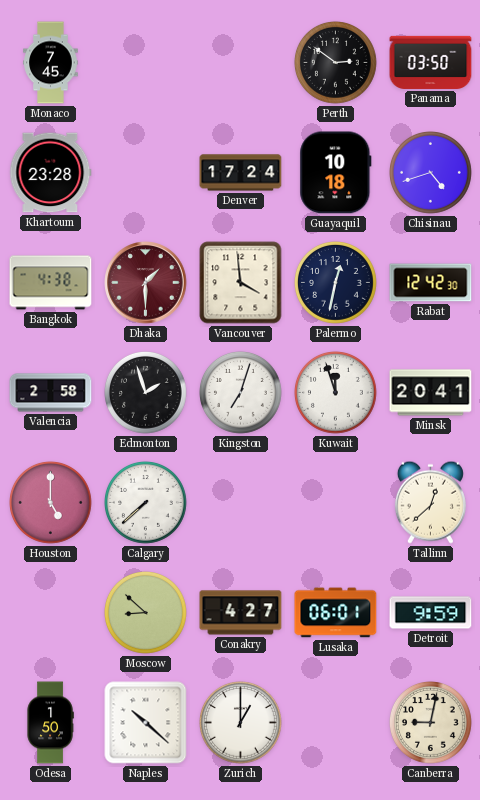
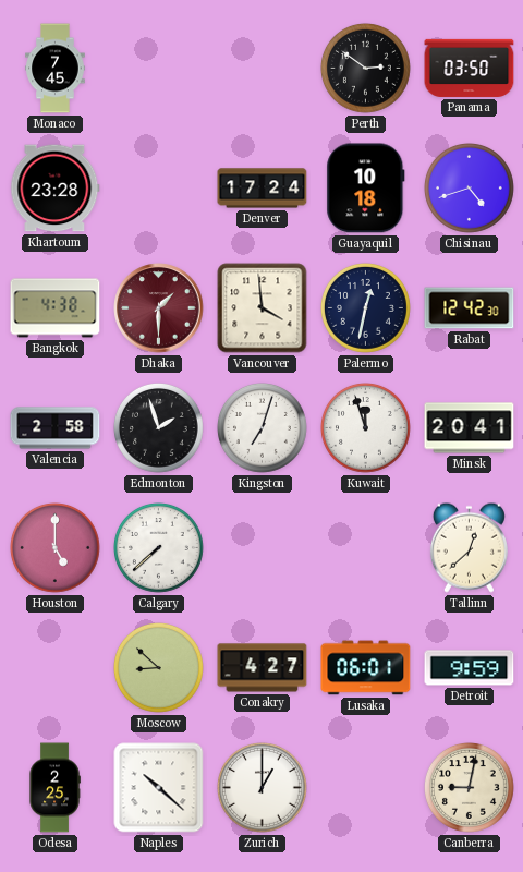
Odesa: 1:50 -> 2:25
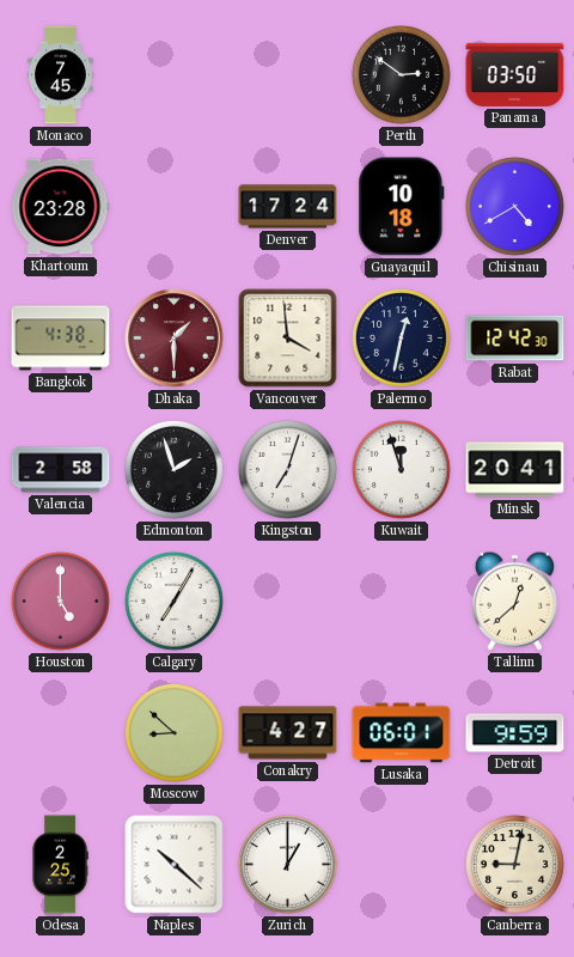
Chisinau: 4:42 -> 4:40
Calgary: 7:38 -> 7:05
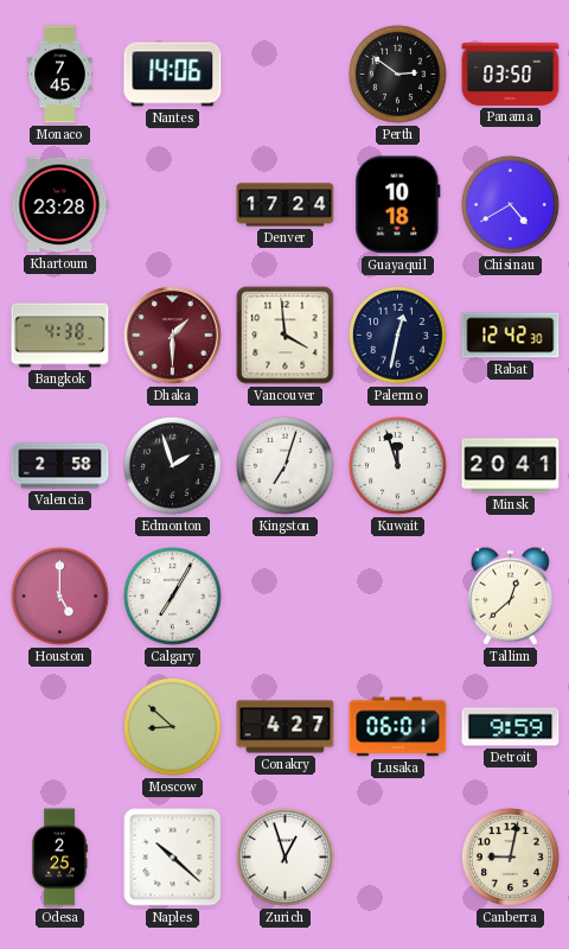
Nantes: none -> 14:06
Zurich: 1:00 -> 12:57
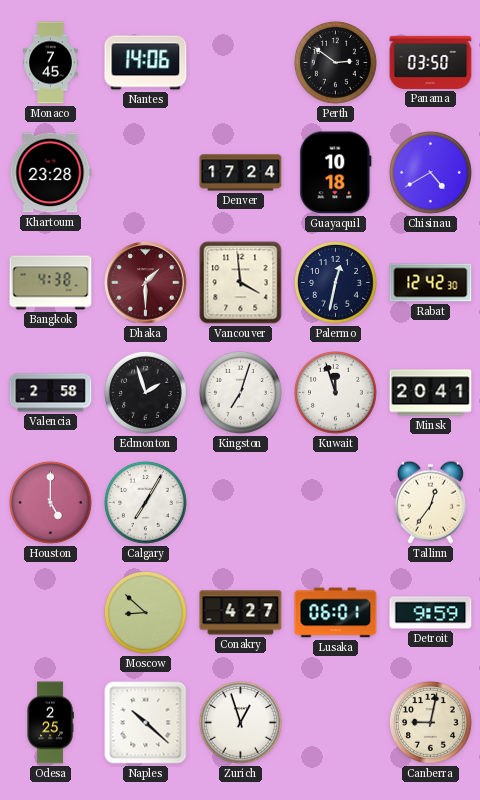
Tallinn: 12:38 -> 12:36
